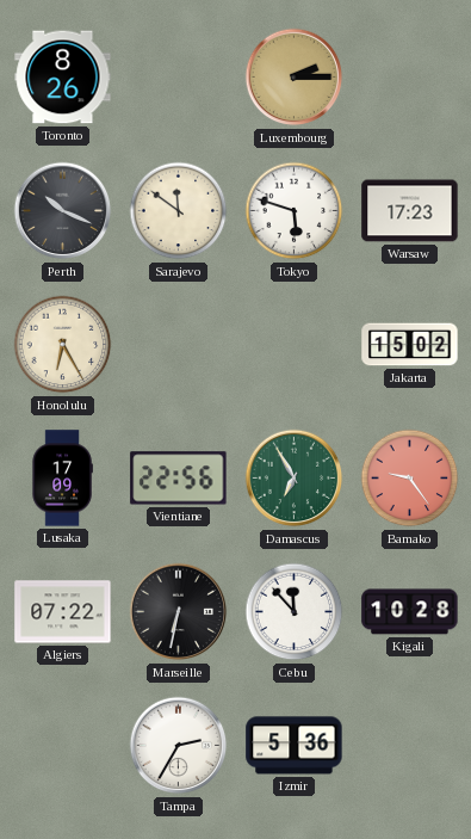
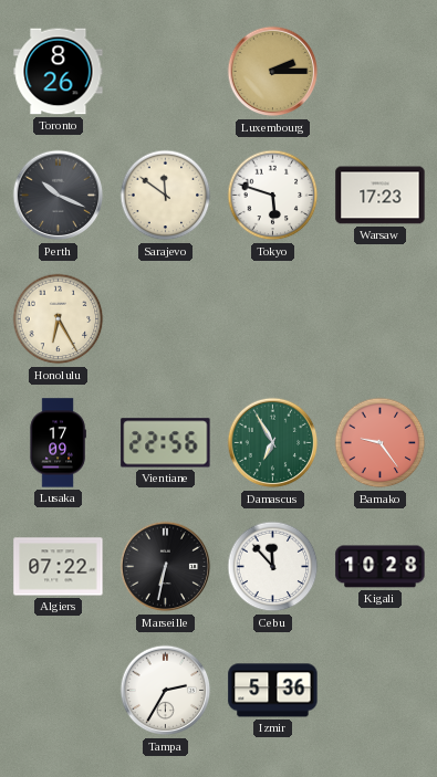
Jakarta: 15:02 -> none
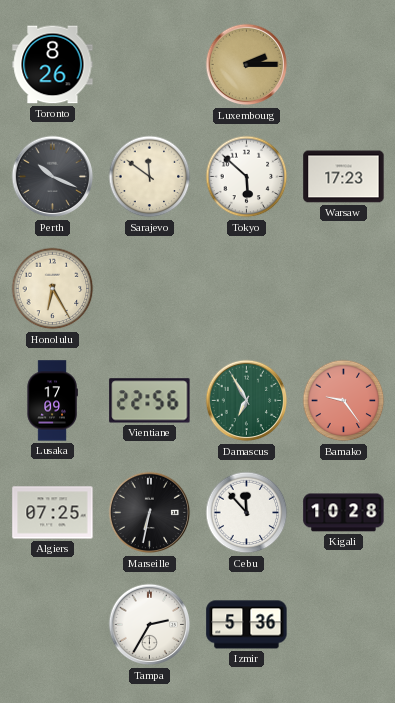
Tokyo: 5:48 -> 5:52
Algiers: 07:22 -> 07:25
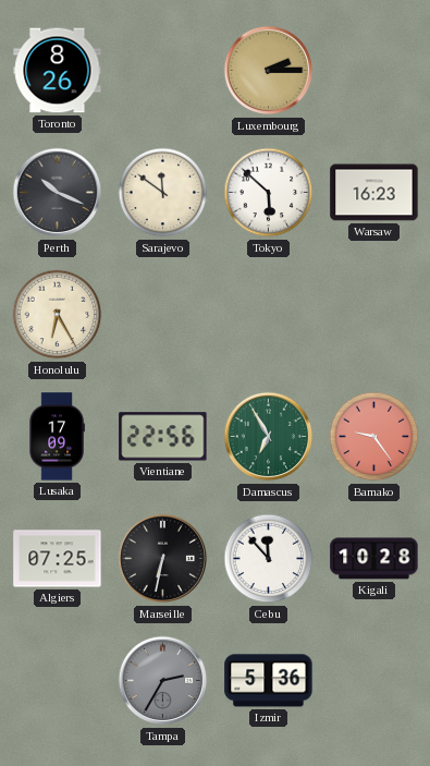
Warsaw: 17:23 -> 16:23
Tampa dial: white -> grey
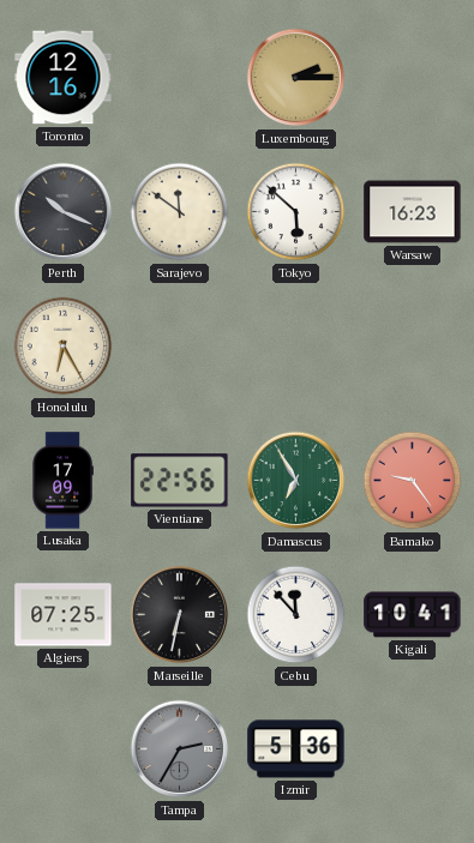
Toronto: 8:26 -> 12:16
Kigali: 10:28 -> 10:41
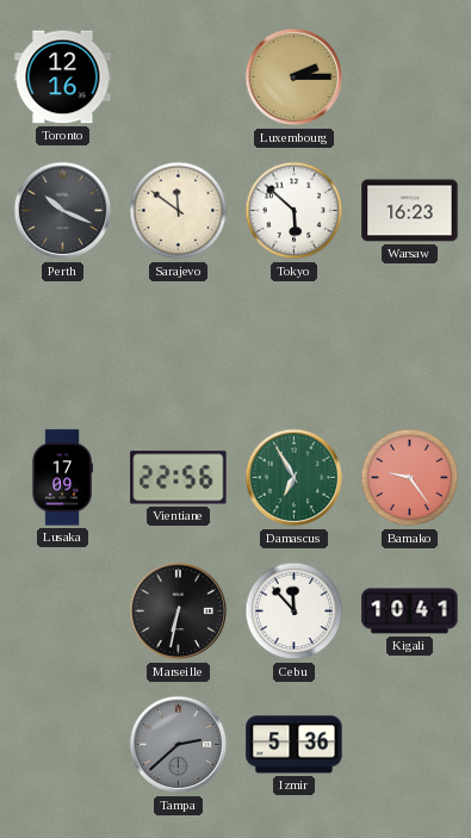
Honolulu: 6:25 -> none
Algiers: 07:25 -> none
Tampa: 2:35 -> 2:38
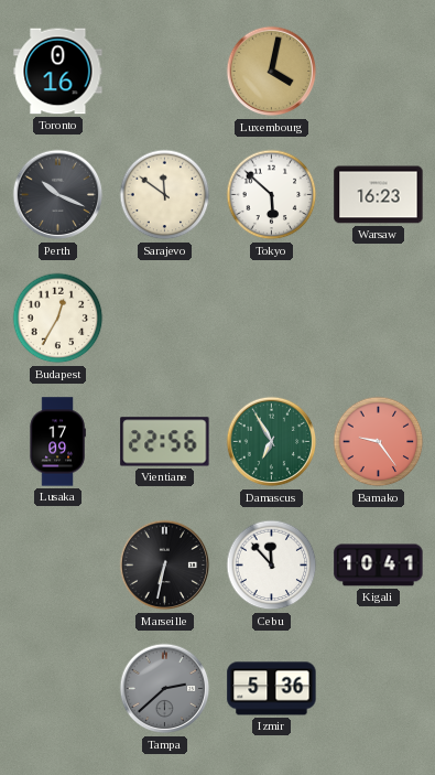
Toronto: 12:16 -> 0:16
Luxembourg: 2:15 -> 4:02
Budapest: none -> 12:35
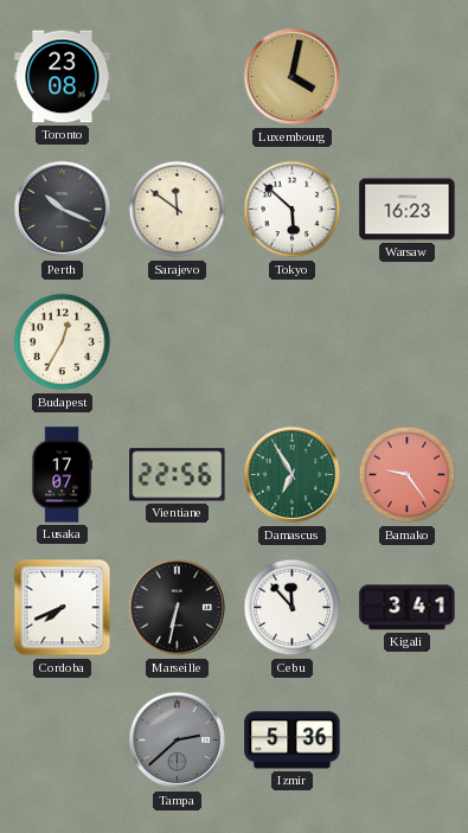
Toronto: 0:16 -> 23:08
Lusaka: 17:09 -> 17:07
Cordoba: none -> 7:41
Kigali: 10:41 -> 3:41
